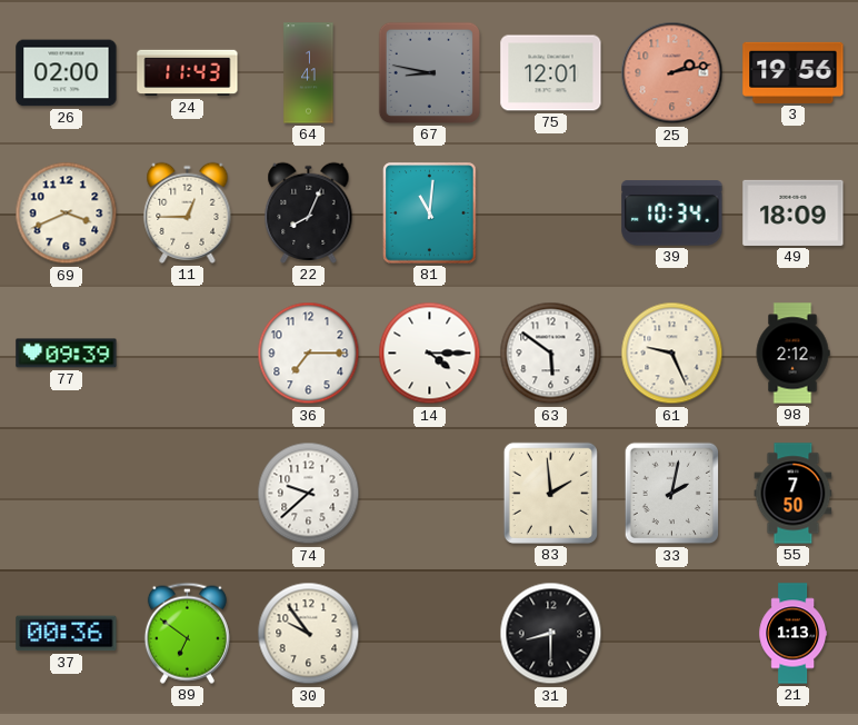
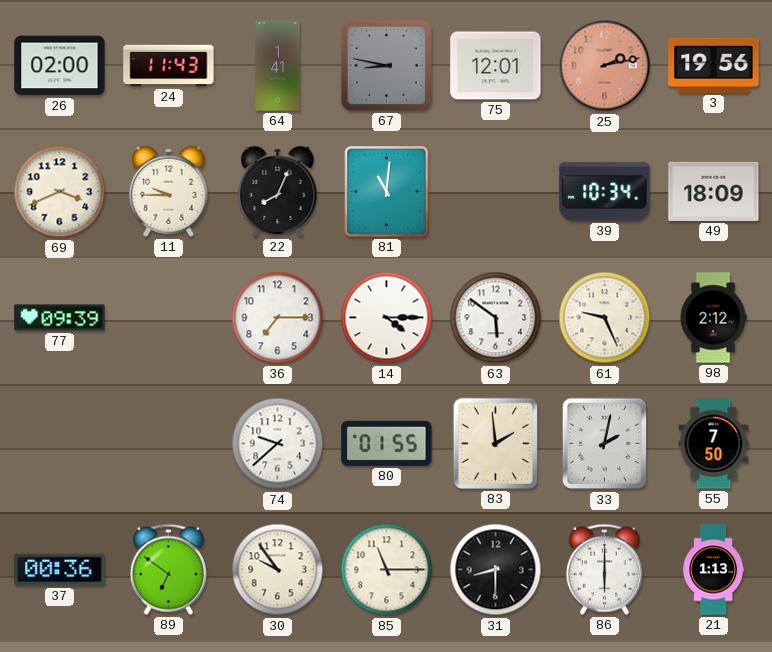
11: 12:45 -> 9:45
80: none -> 01:55
85: none -> 11:15
86: none -> 6:00
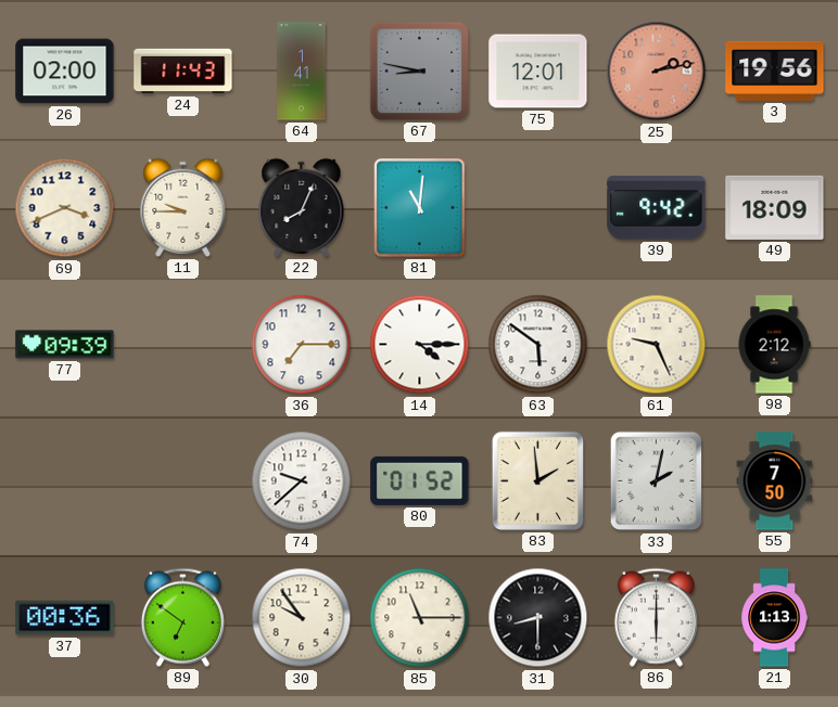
39: 10:34 -> 9:42
80: 01:55 -> 01:52
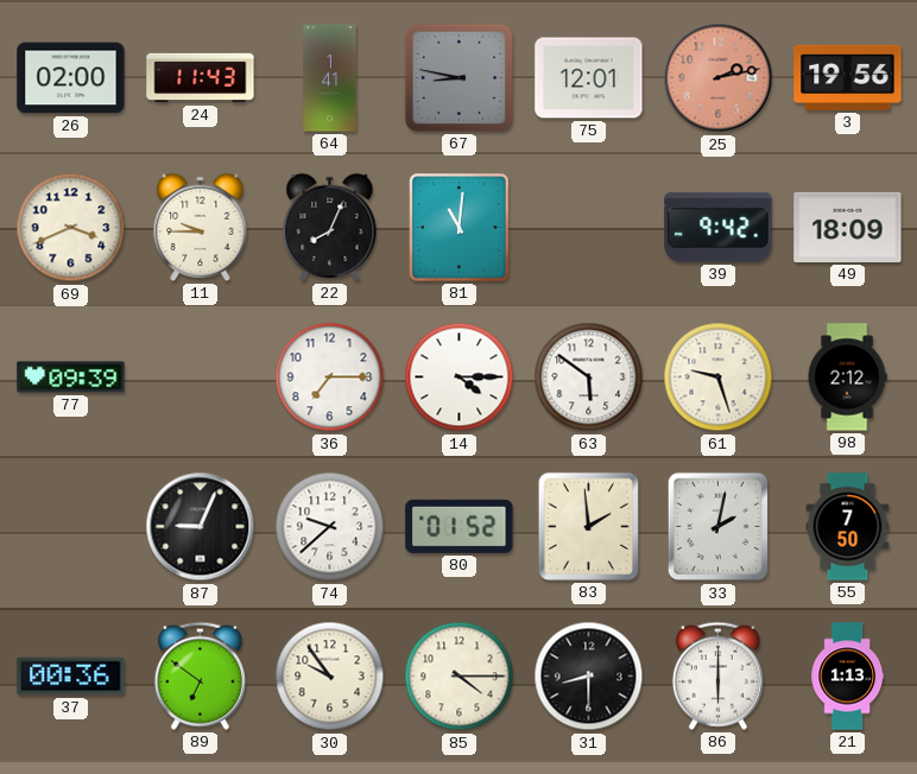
61: 9:26 -> 9:27
87: none -> 9:04
85: 11:15 -> 4:15
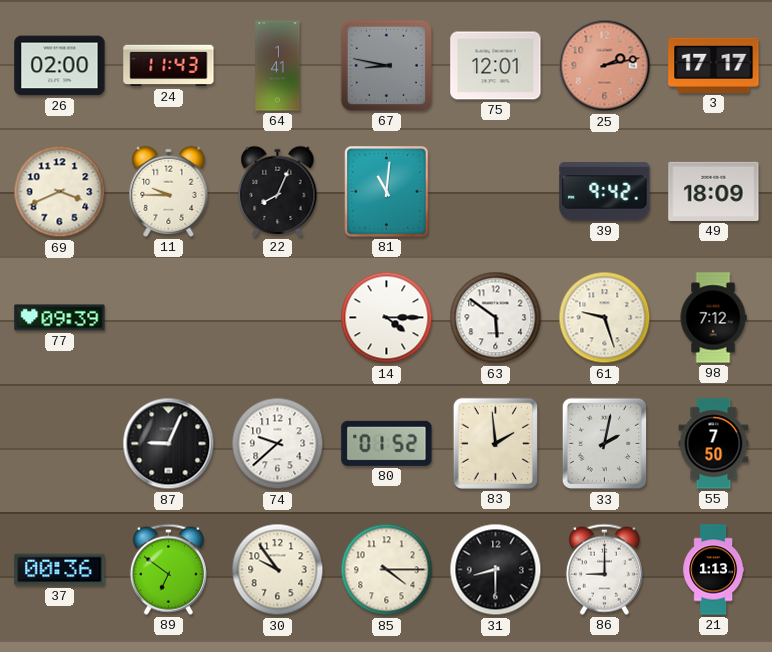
3: 19:56 -> 17:17
36: 7:15 -> none
98: 2:12 -> 7:12
86: 6:00 -> 9:00
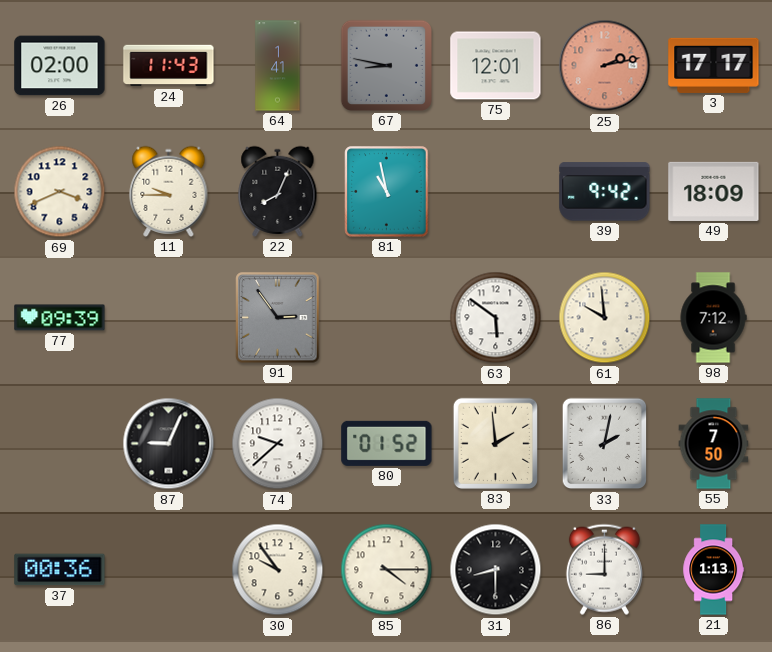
81: 11:01 -> 10:58
91: none -> 2:54
14: 4:15 -> none
61: 9:27 -> 9:59
89: 6:51 -> none
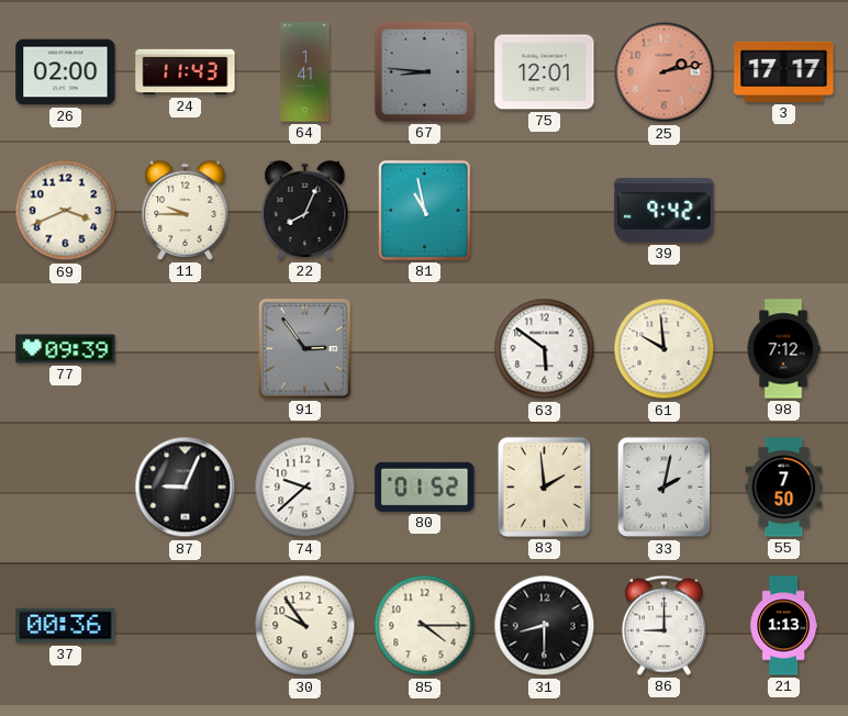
67: 8:47 -> 8:46
49: 18:09 -> none
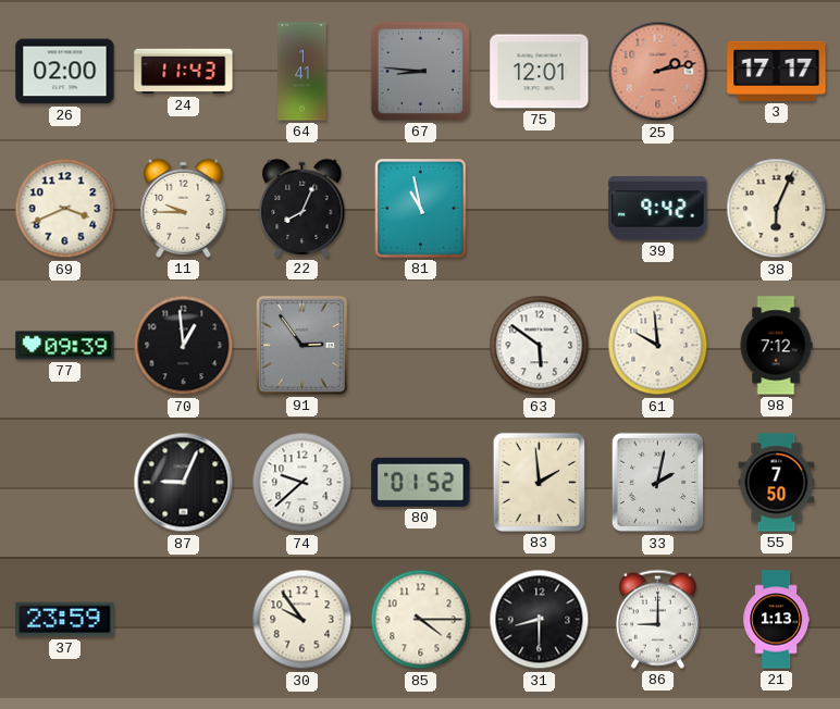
38: none -> 6:04
70: none -> 12:59
37: 00:36 -> 23:59
